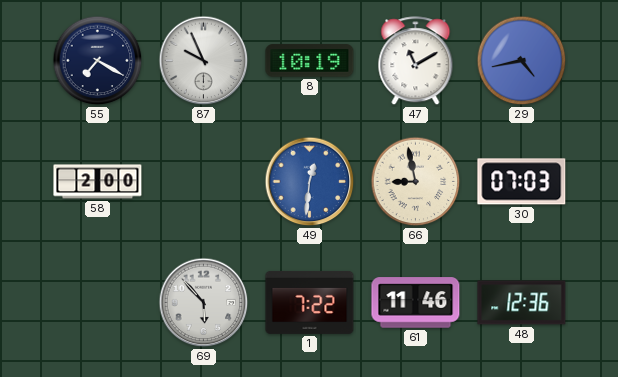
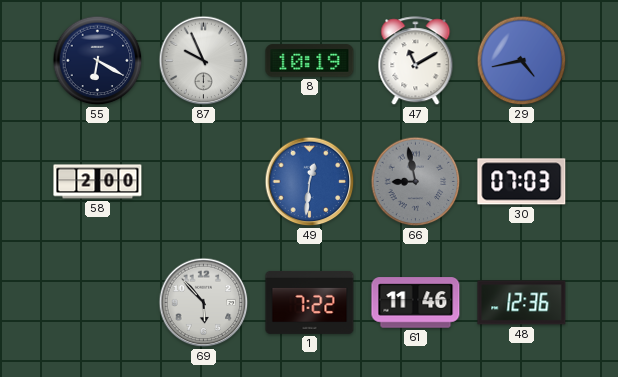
55: 7:20 -> 6:20
66 dial: cream -> grey
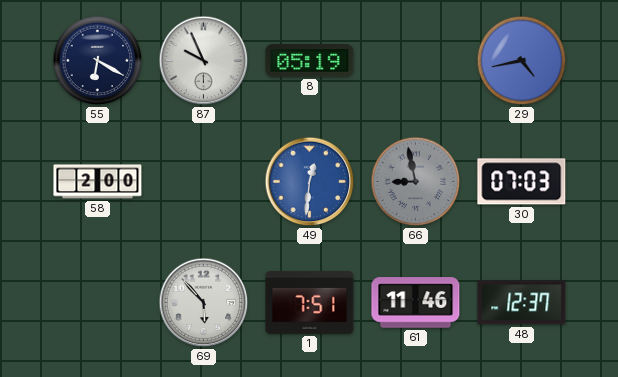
8: 10:19 -> 05:19
47: 11:10 -> none
1: 7:22 -> 7:51
48: 12:36 -> 12:37
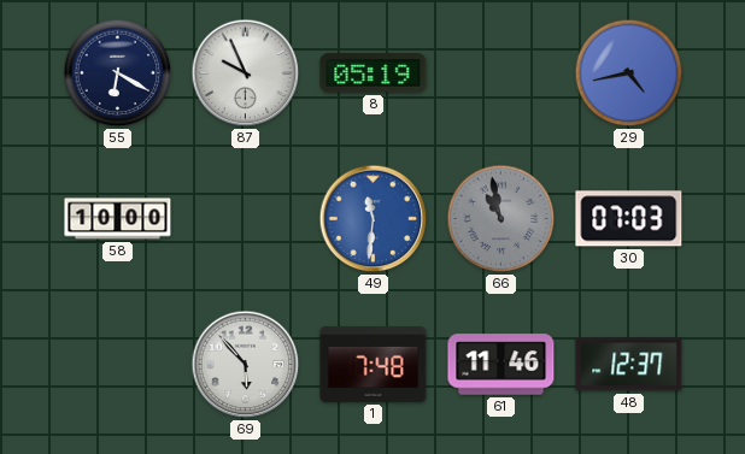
58: 2:00 -> 10:00
49: 12:31 -> 11:31
66: 8:58 -> 10:58
1: 7:51 -> 7:48
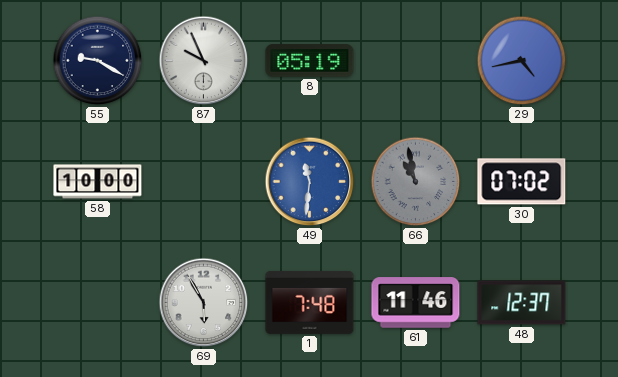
55: 6:20 -> 9:20
30: 07:03 -> 07:02
69: 5:53 -> 5:55
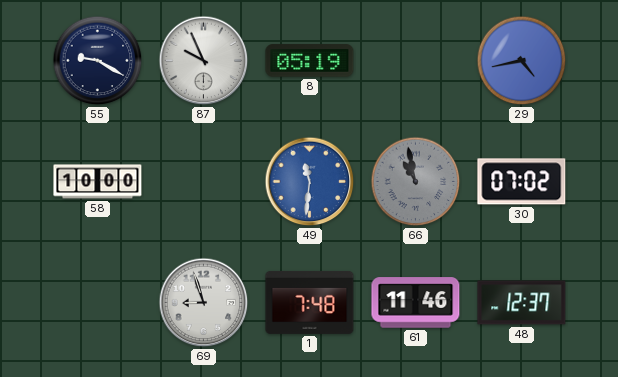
69: 5:55 -> 8:57
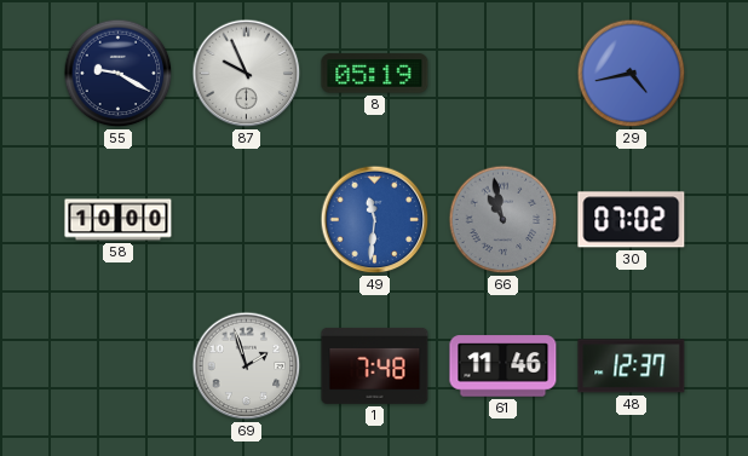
69: 8:57 -> 1:57
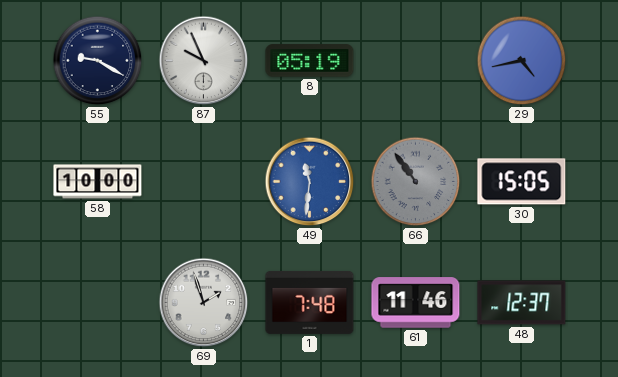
66: 10:58 -> 10:54
30: 07:02 -> 15:05
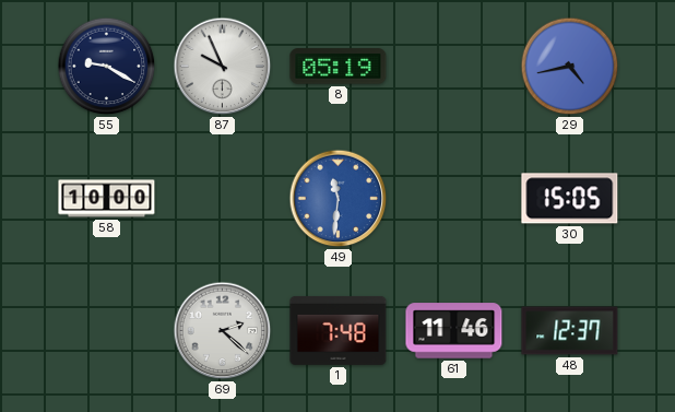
66: 10:54 -> none
69: 1:57 -> 2:22
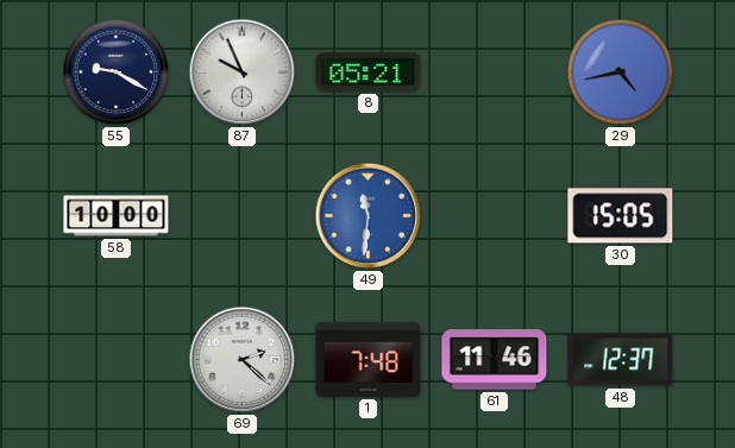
8: 05:19 -> 05:21
